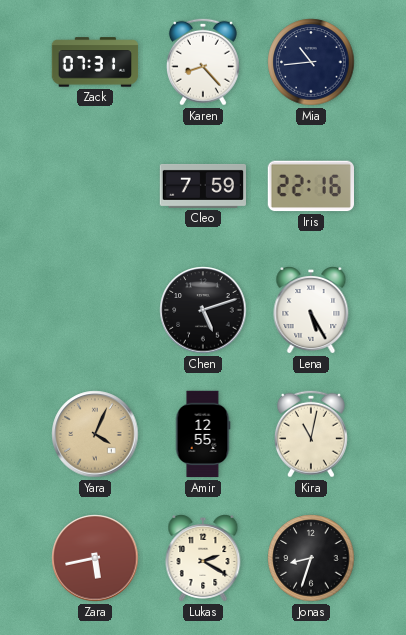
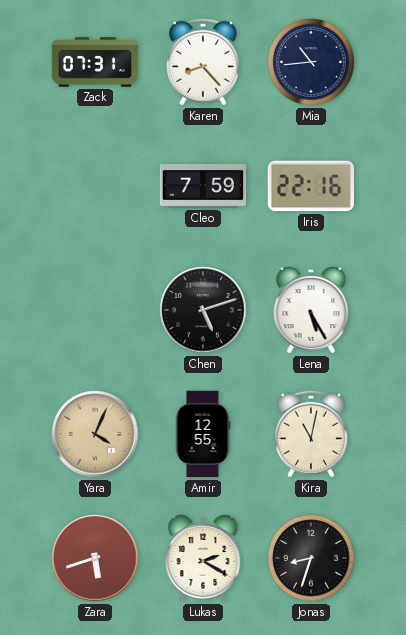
Zara: 5:43 -> 5:42
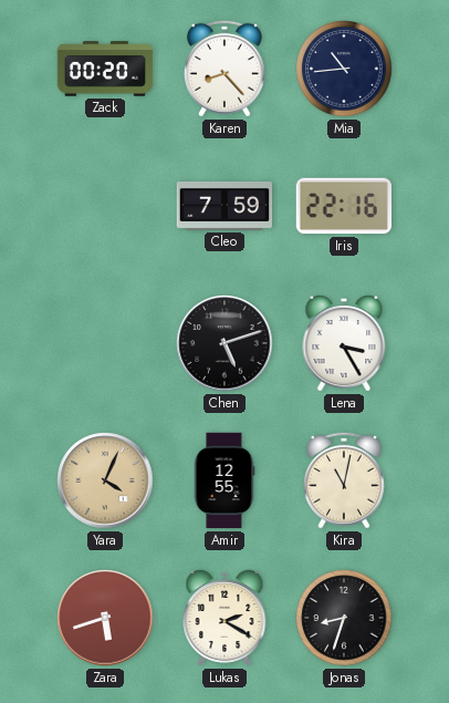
Zack: 07:31 -> 00:20
Lena: 5:25 -> 3:25
